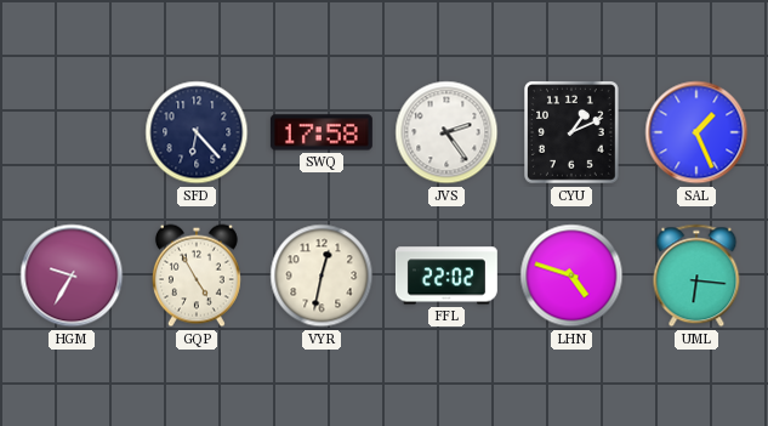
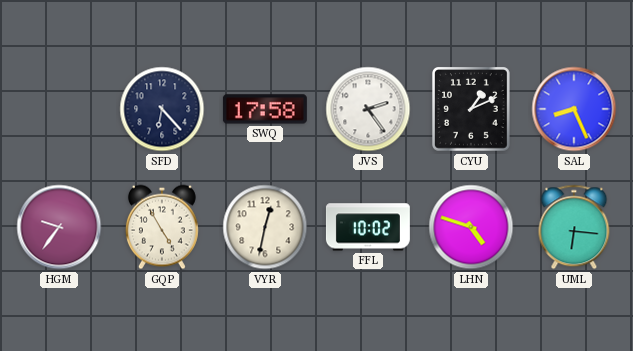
SAL: 1:26 -> 8:26
HGM: 9:35 -> 9:36
FFL: 22:02 -> 10:02
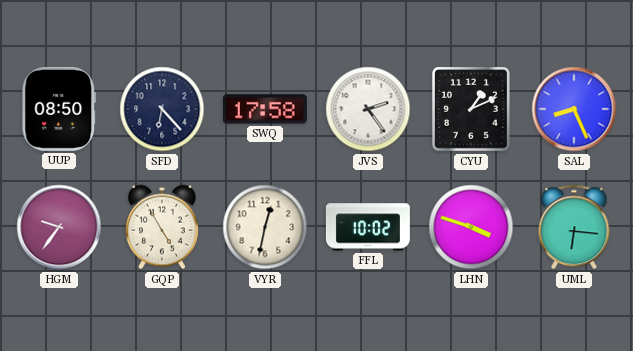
UUP: none -> 08:50
LHN: 4:48 -> 3:48
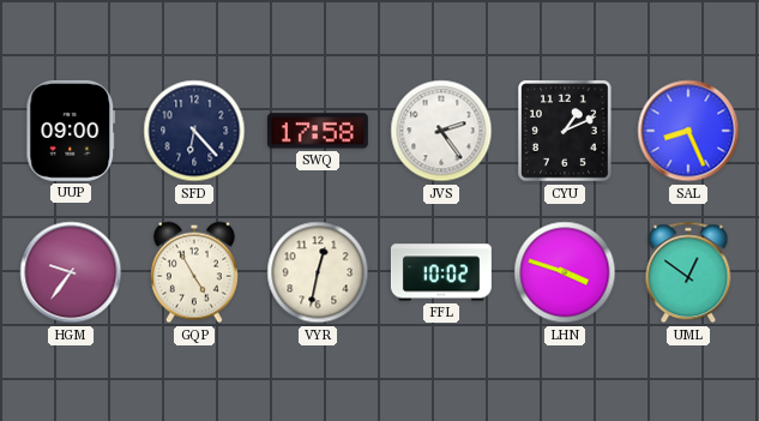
UUP: 08:50 -> 09:00
UML: 6:16 -> 12:51
